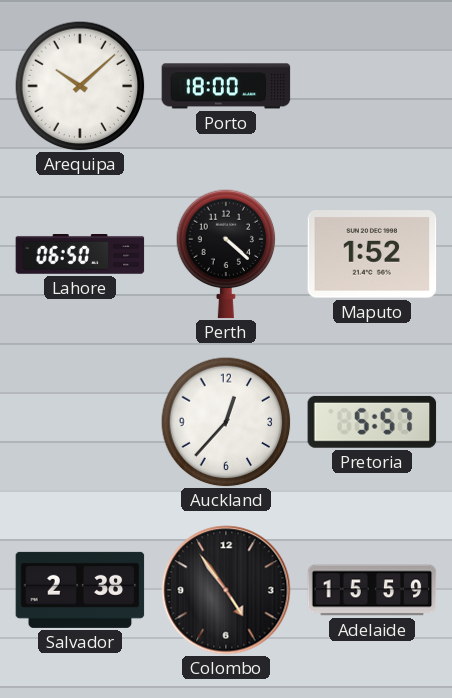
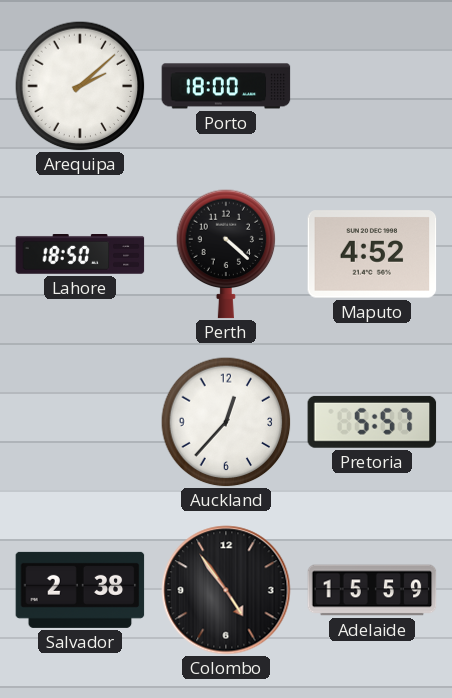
Arequipa: 10:08 -> 2:08
Lahore: 06:50 -> 18:50
Maputo: 1:52 -> 4:52
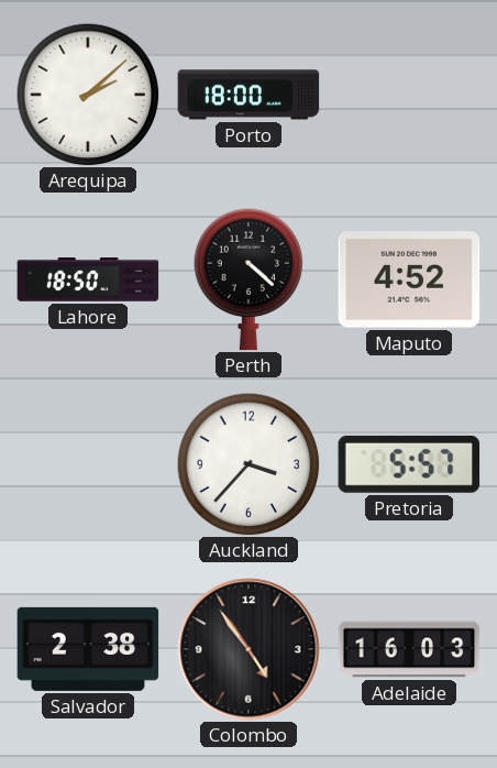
Auckland: 12:37 -> 3:37
Adelaide: 15:59 -> 16:03
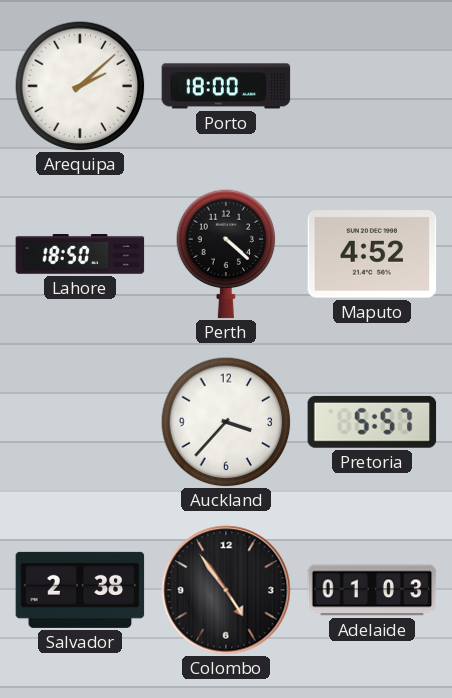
Adelaide: 16:03 -> 01:03
